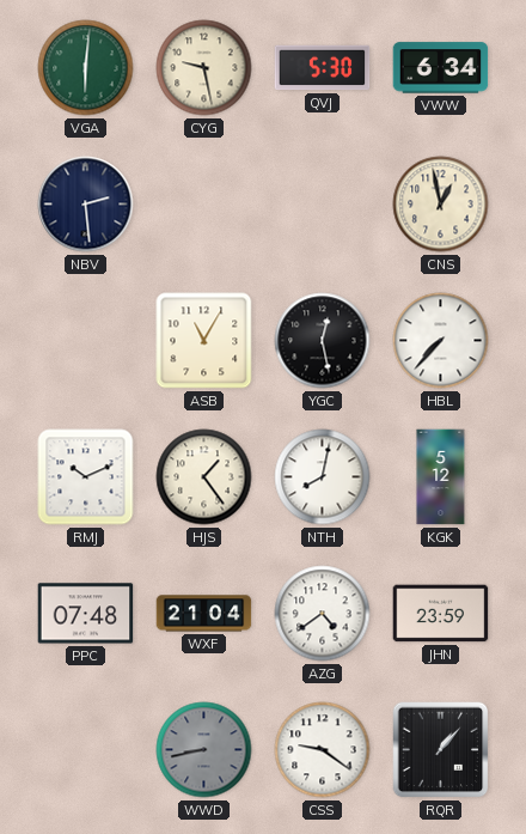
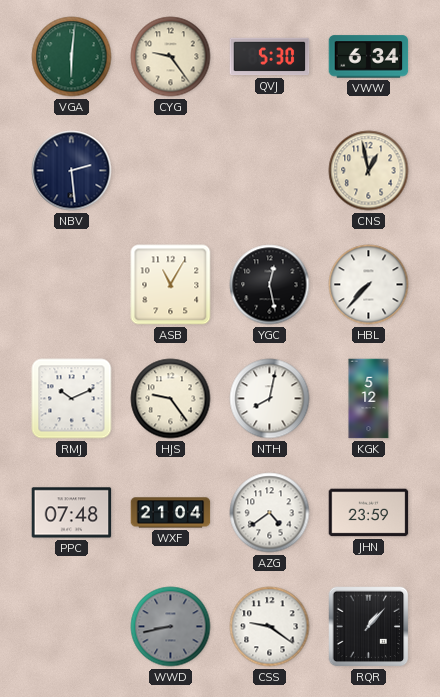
CYG: 9:28 -> 9:24
HJS: 1:24 -> 9:24
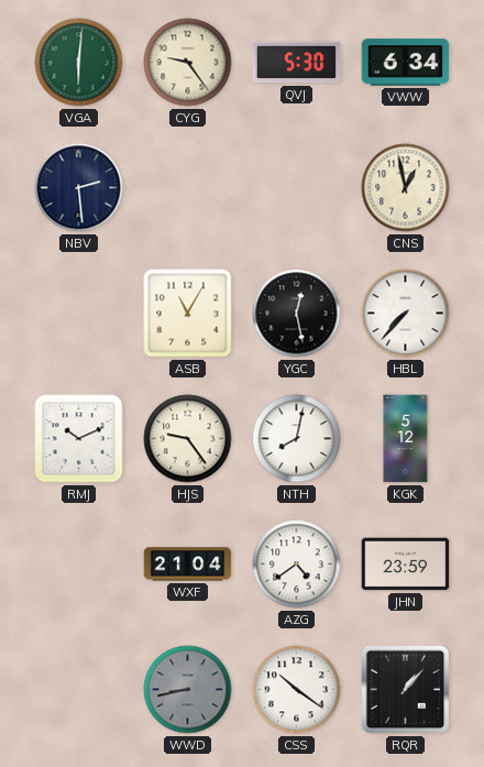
PPC: 07:48 -> none
CSS: 9:21 -> 10:21
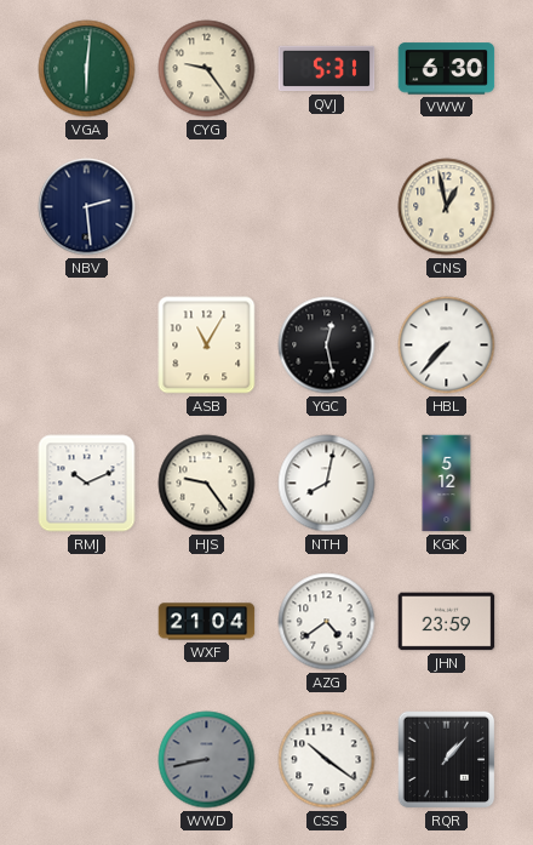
QVJ: 5:30 -> 5:31
VWW: 6:34 -> 6:30
